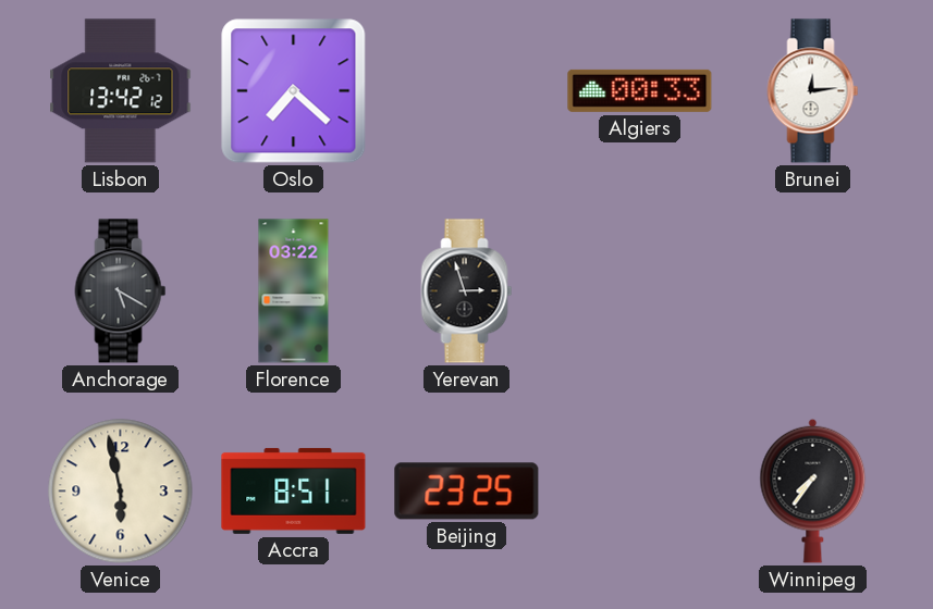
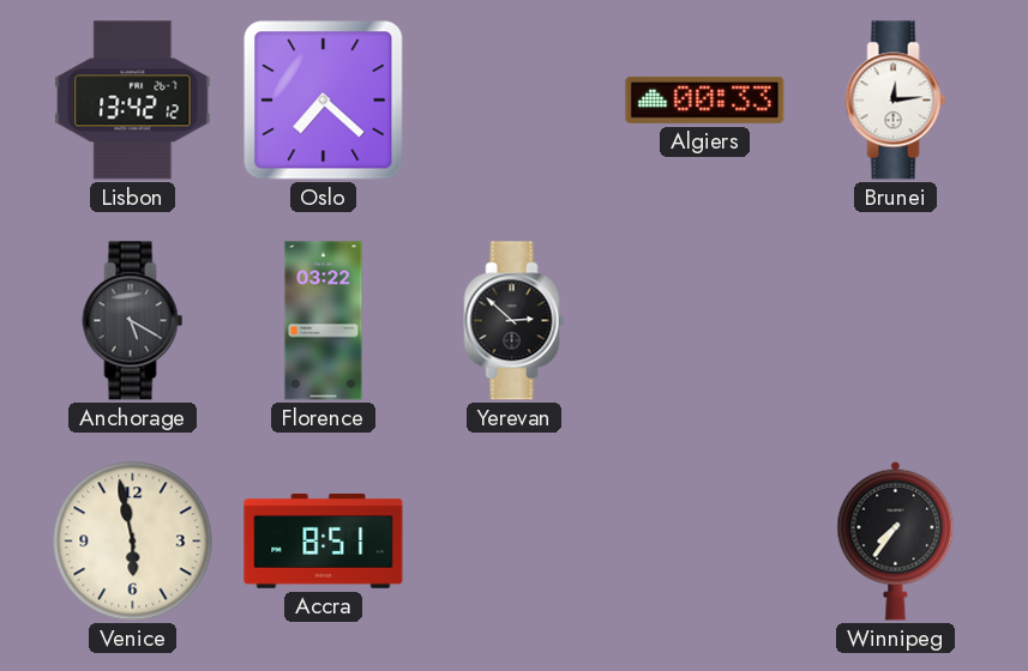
Yerevan: 2:57 -> 2:52
Beijing: 23:25 -> none
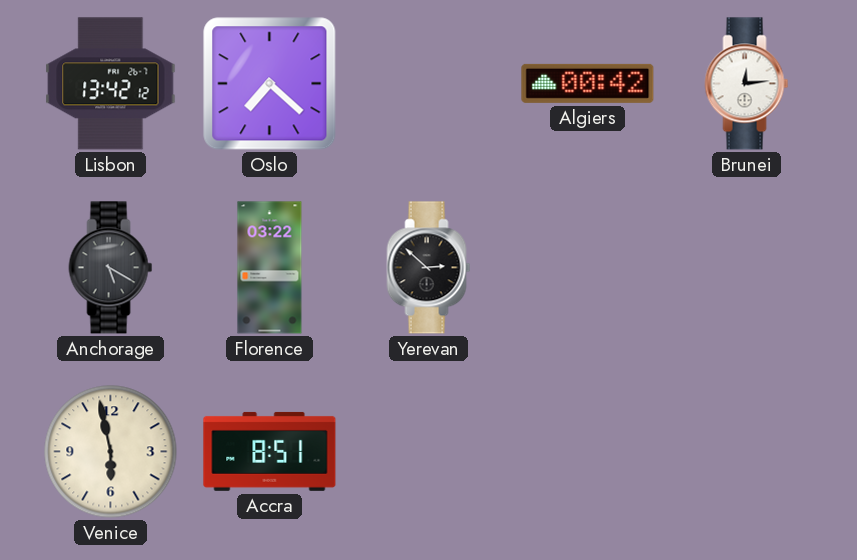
Algiers: 00:33 -> 00:42
Winnipeg: 7:36 -> none
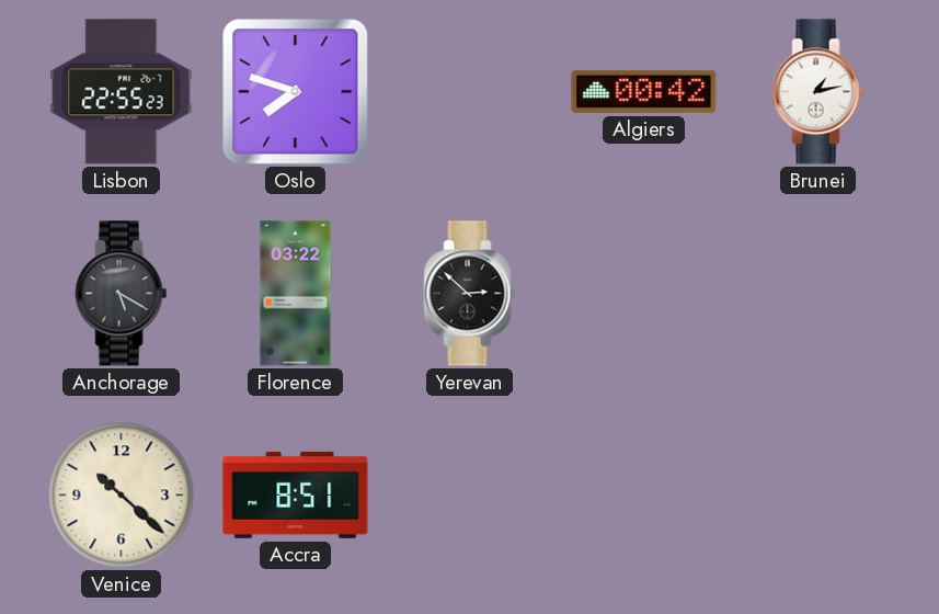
Lisbon: 13:42 -> 22:55
Oslo: 7:22 -> 7:48
Brunei: 12:14 -> 1:13
Venice: 5:58 -> 10:22
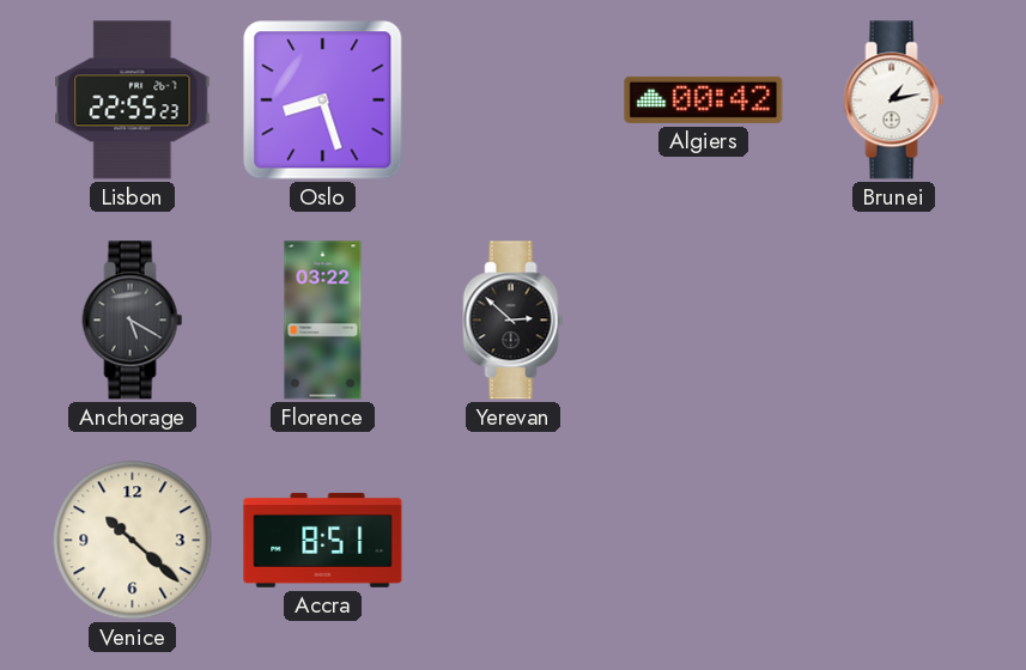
Oslo: 7:48 -> 8:27
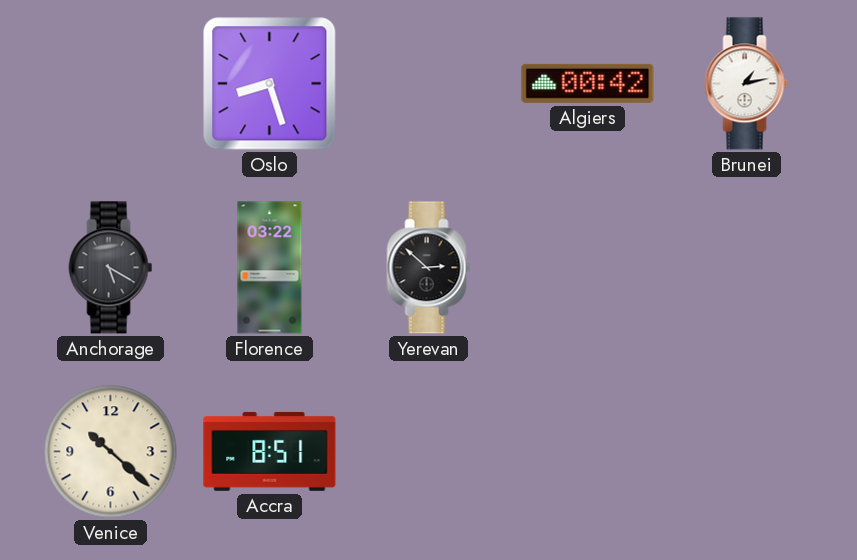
Lisbon: 22:55 -> none
